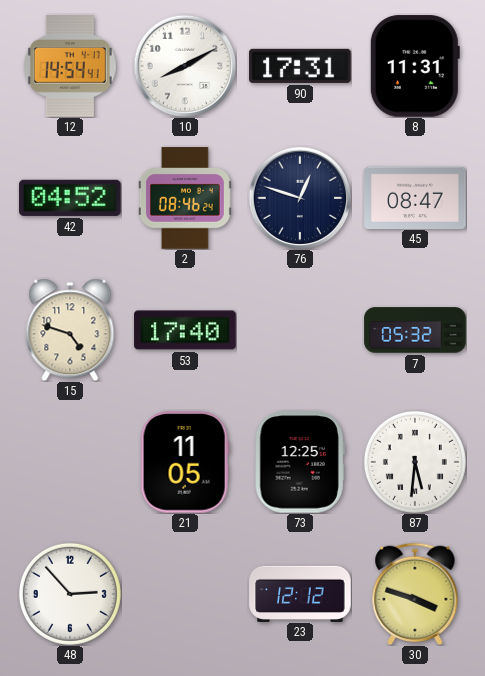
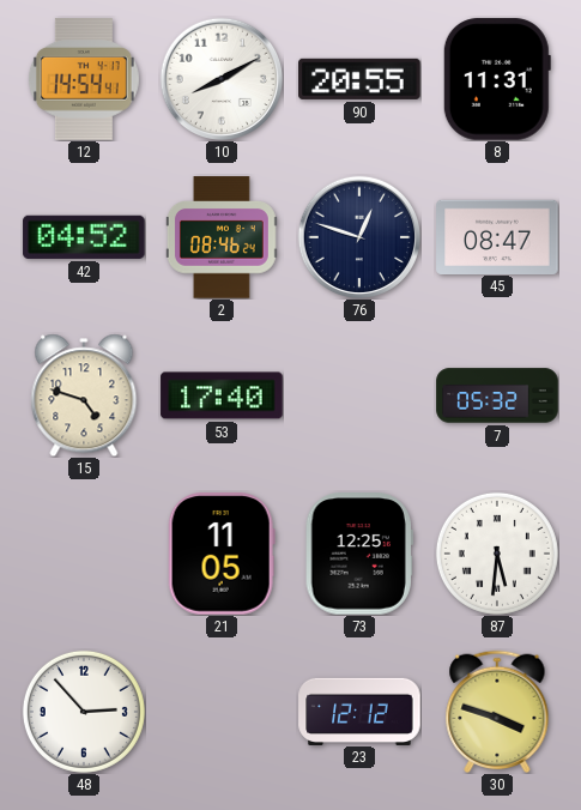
90: 17:31 -> 20:55
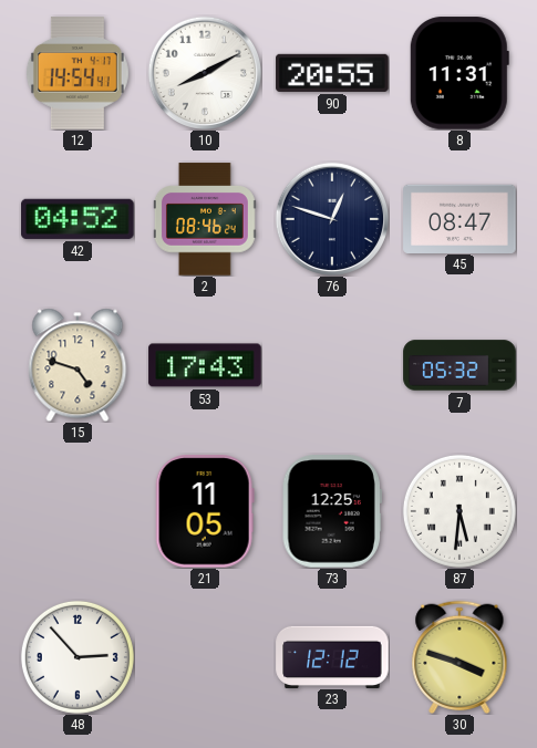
53: 17:40 -> 17:43
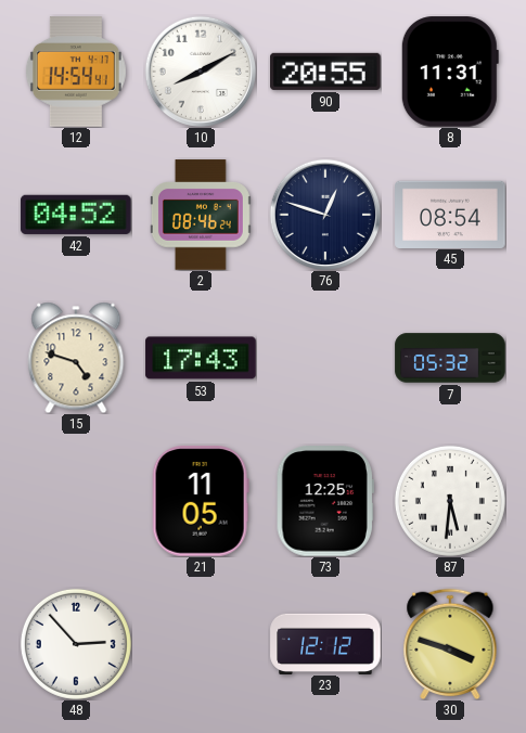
45: 08:47 -> 08:54
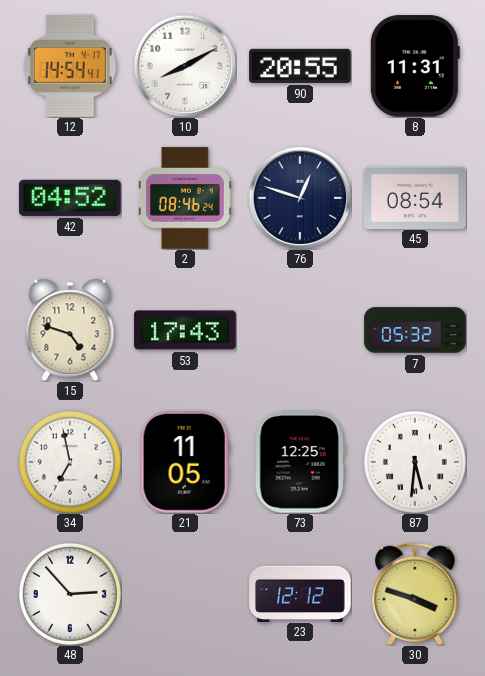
34: none -> 6:58
